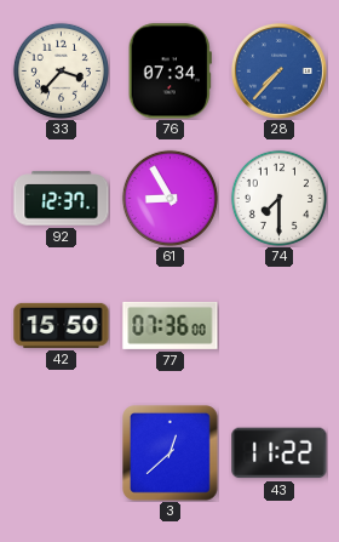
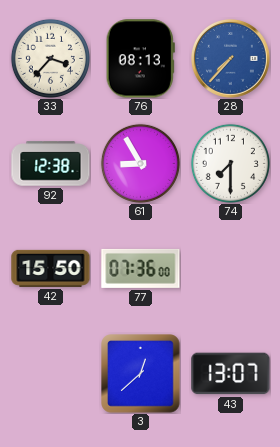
76: 07:34 -> 08:13
92: 12:37 -> 12:38
43: 11:22 -> 13:07
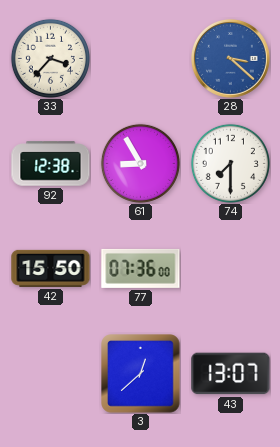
76: 08:13 -> none
28: 7:37 -> 3:22
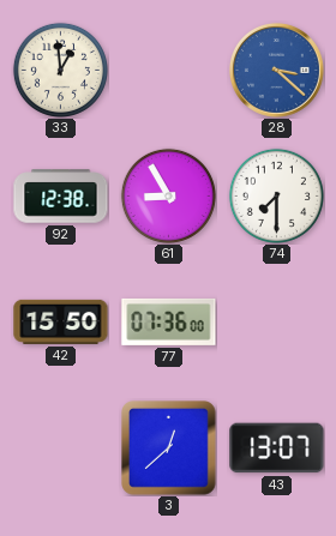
33: 3:37 -> 12:59
